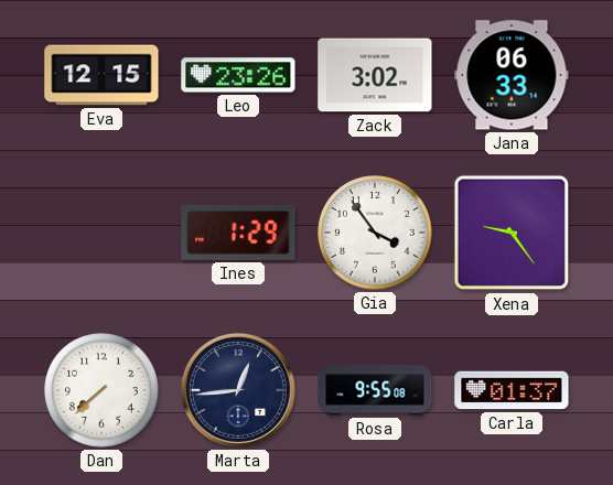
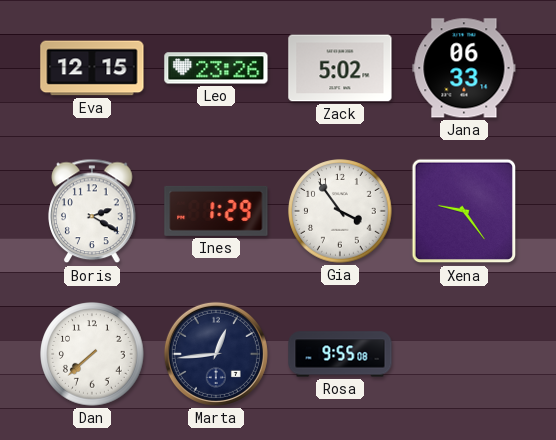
Zack: 3:02 -> 5:02
Boris: none -> 2:20
Carla: 01:37 -> none
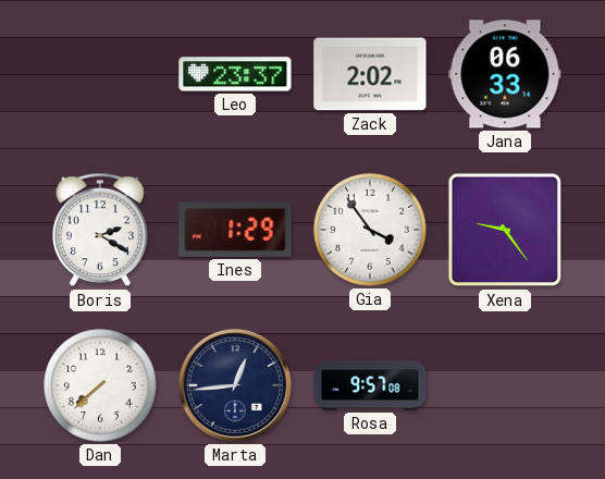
Eva: 12:15 -> none
Leo: 23:26 -> 23:37
Zack: 5:02 -> 2:02
Rosa: 9:55 -> 9:57
